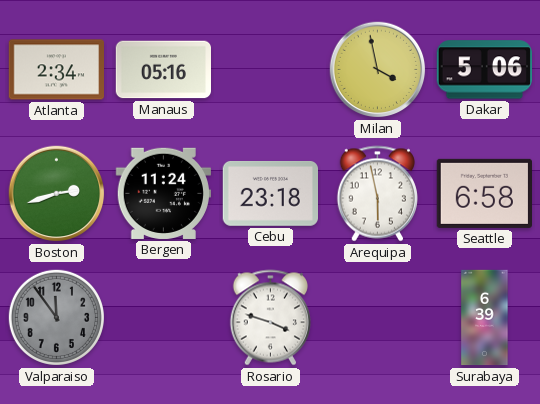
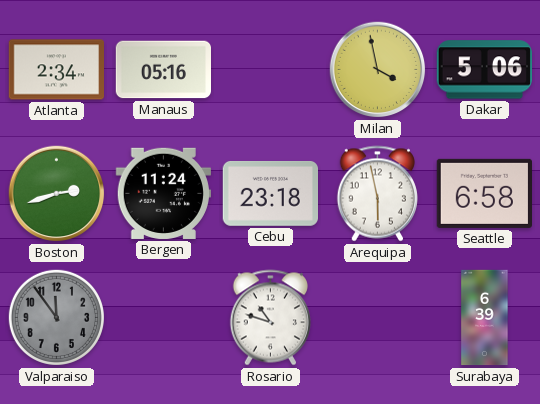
Rosario: 3:48 -> 10:48
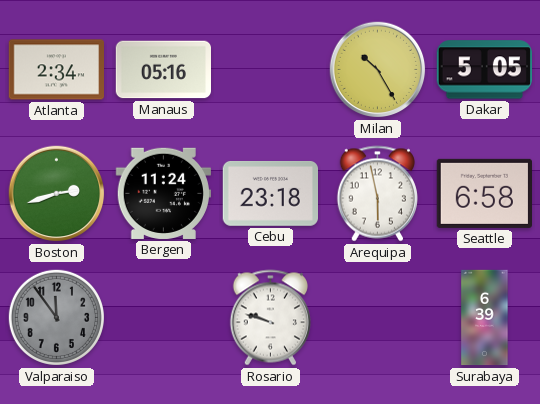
Milan: 3:58 -> 10:25
Dakar: 5:06 -> 5:05
Rosario: 10:48 -> 9:48
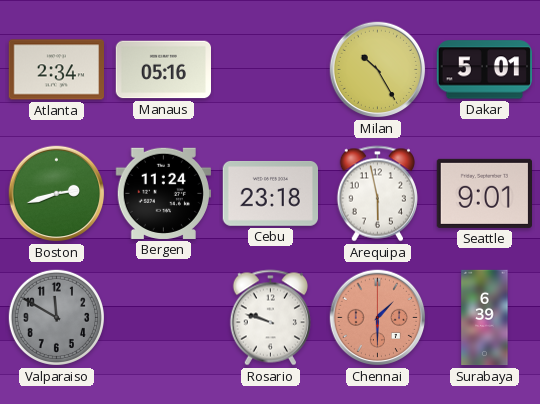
Dakar: 5:05 -> 5:01
Seattle: 6:58 -> 9:01
Valparaiso: 11:54 -> 11:50
Chennai: none -> 1:30
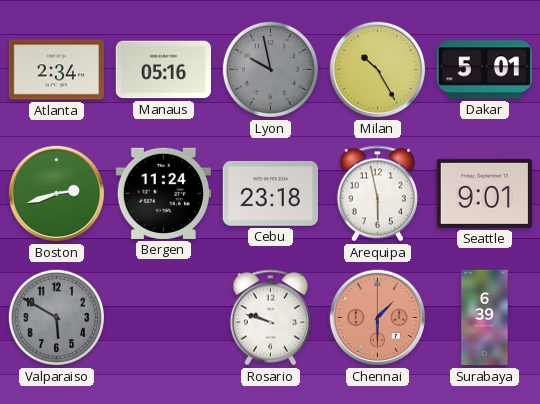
Lyon: none -> 9:58
Valparaiso: 11:50 -> 5:50
